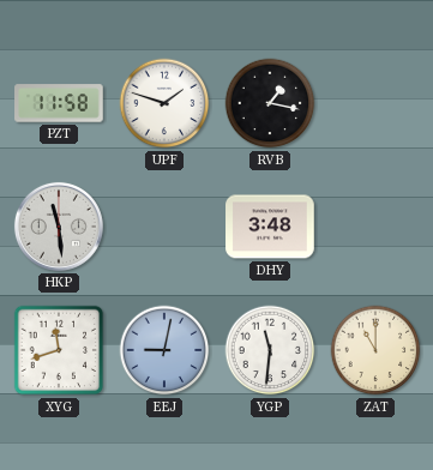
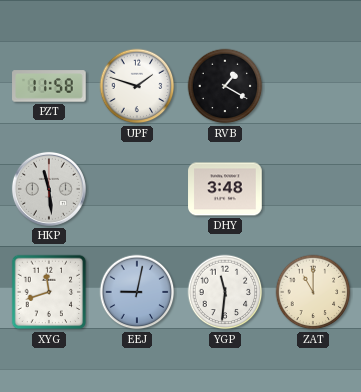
RVB: 1:17 -> 1:20
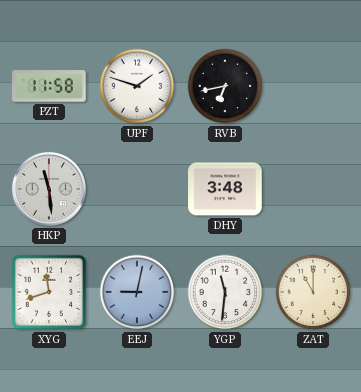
RVB: 1:20 -> 6:43
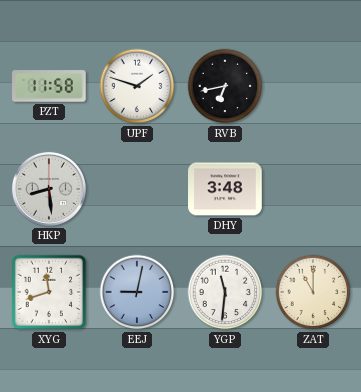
HKP: 11:29 -> 8:29
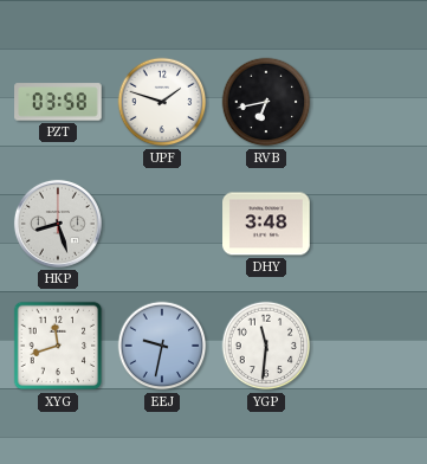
PZT: 11:58 -> 03:58
HKP: 8:29 -> 8:27
EEJ: 9:02 -> 9:32
ZAT: 11:00 -> none
